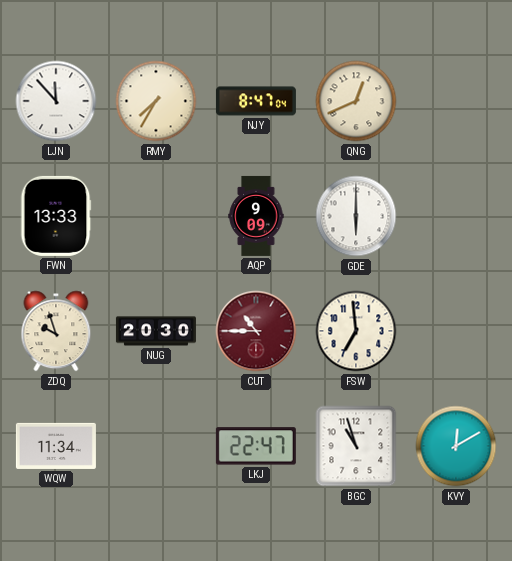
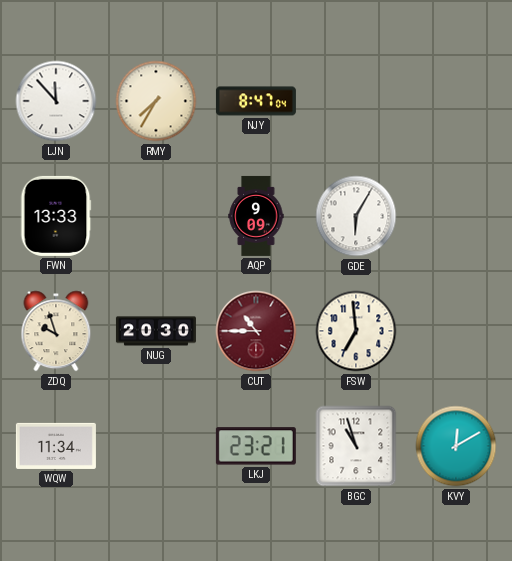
QNG: 12:41 -> none
GDE: 6:00 -> 6:05
LKJ: 22:47 -> 23:21
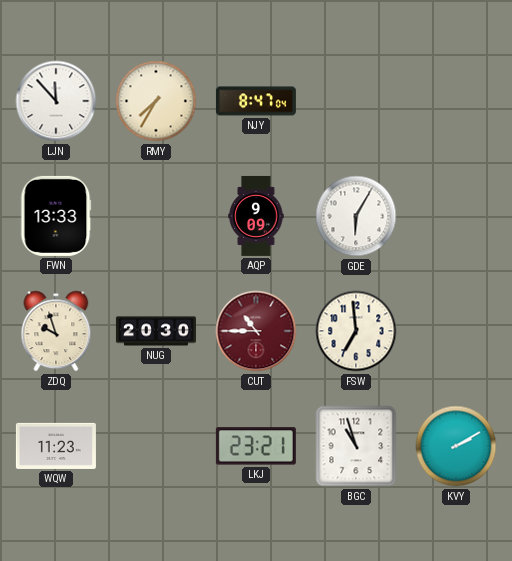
WQW: 11:34 -> 11:23
KVY: 12:10 -> 2:10
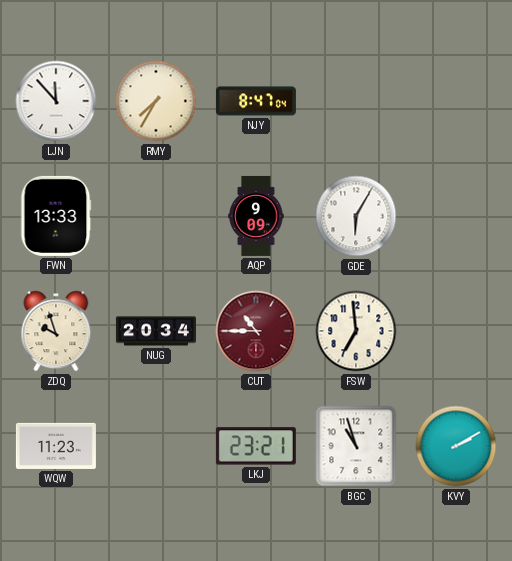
NUG: 20:30 -> 20:34
